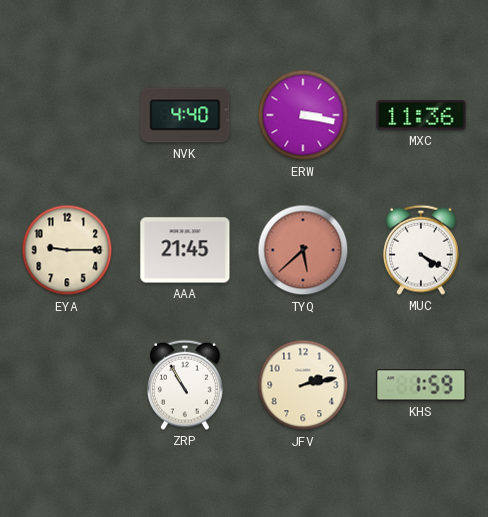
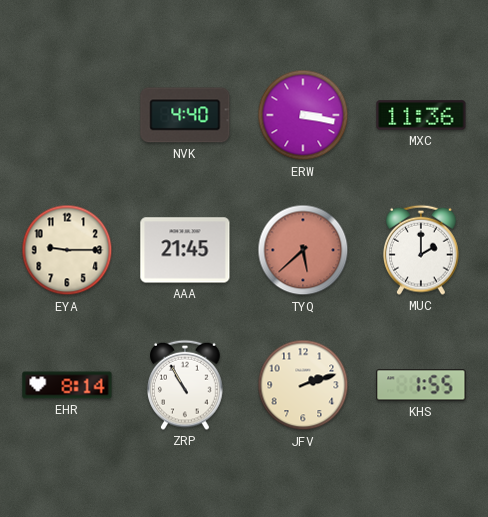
MUC: 4:20 -> 2:00
EHR: none -> 8:14
JFV: 2:13 -> 2:12
KHS: 1:59 -> 1:55
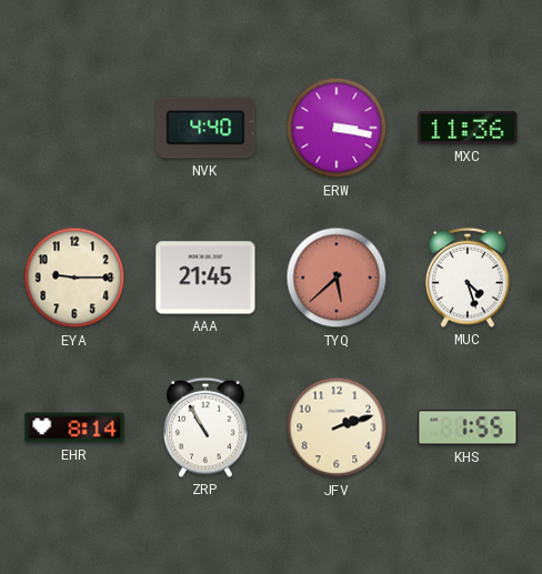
MUC: 2:00 -> 4:27
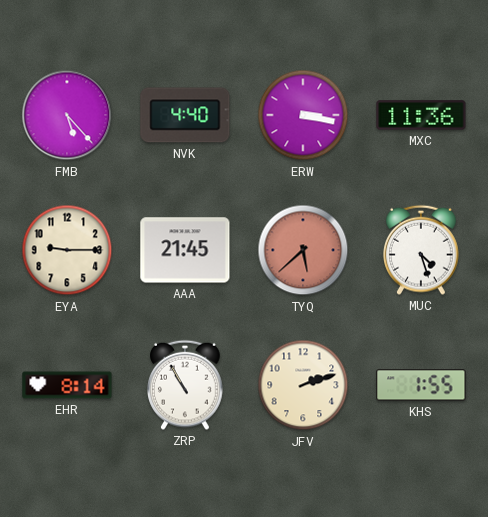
FMB: none -> 5:23
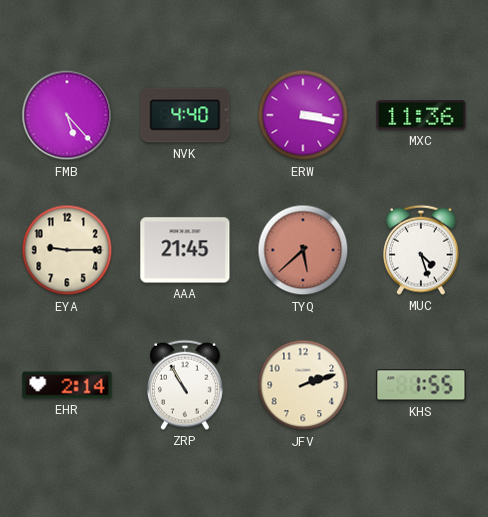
EHR: 8:14 -> 2:14
